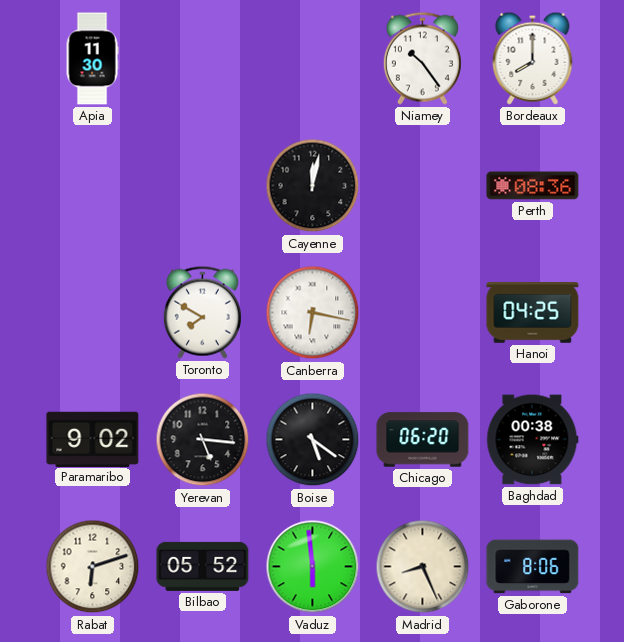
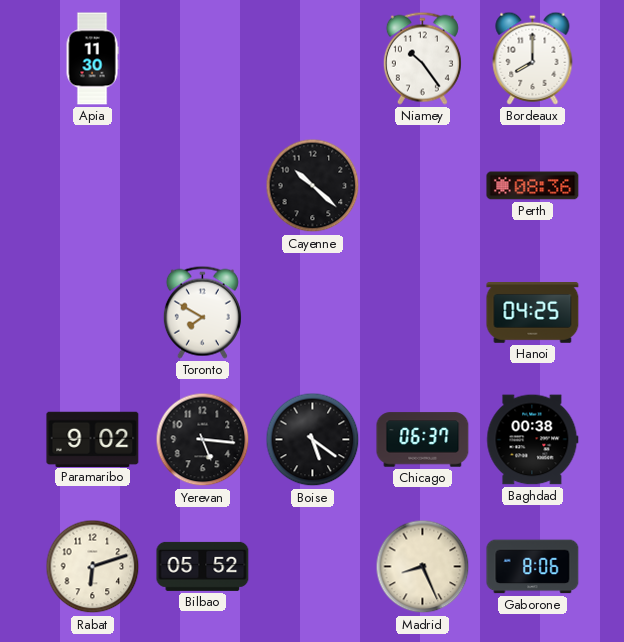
Cayenne: 12:02 -> 10:22
Canberra: 6:17 -> none
Chicago: 06:20 -> 06:37
Vaduz: 5:59 -> none
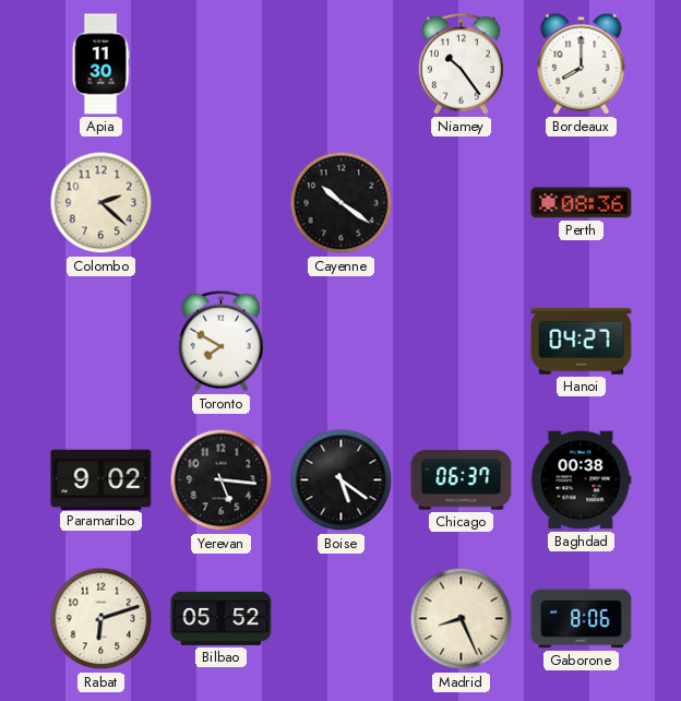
Colombo: none -> 2:22
Cayenne: 10:22 -> 10:21
Hanoi: 04:25 -> 04:27
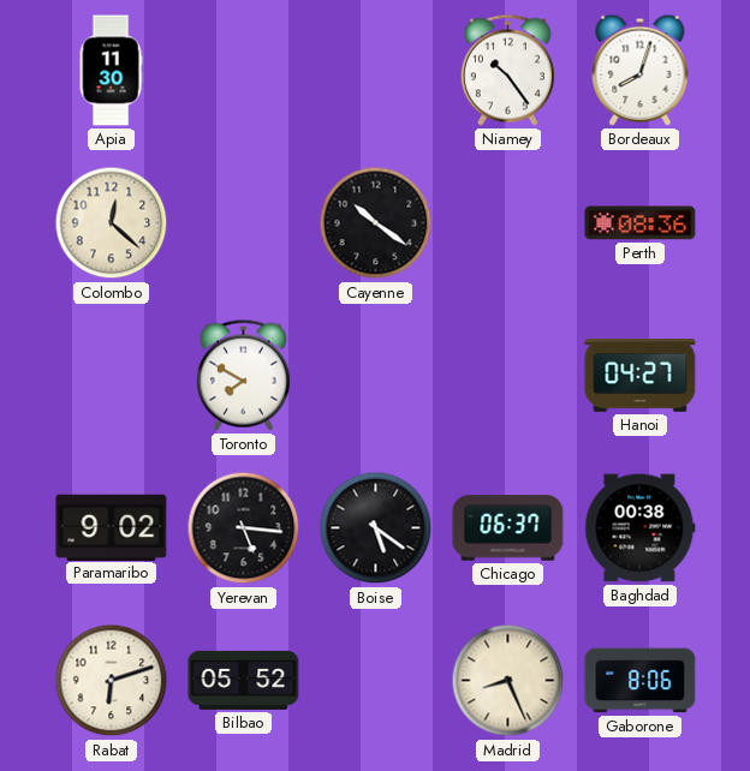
Bordeaux: 8:00 -> 8:03
Colombo: 2:22 -> 12:22
